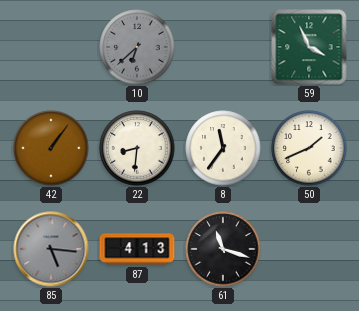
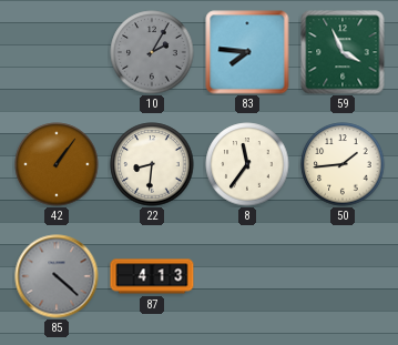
10: 6:38 -> 2:05
83: none -> 7:46
50: 1:41 -> 1:44
85: 5:16 -> 4:22
61: 11:18 -> none
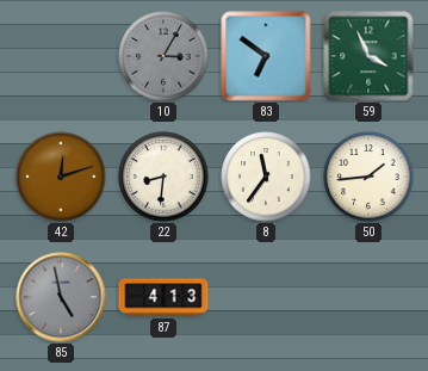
10: 2:05 -> 3:05
83: 7:46 -> 6:51
42: 1:06 -> 12:12
85: 4:22 -> 4:58
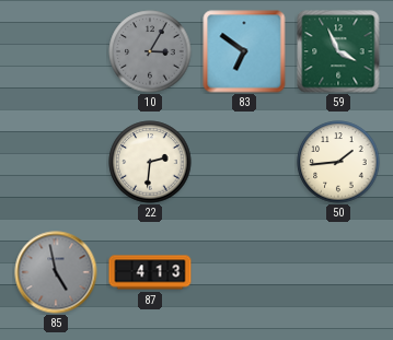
42: 12:12 -> none
22: 8:31 -> 2:31
8: 11:36 -> none
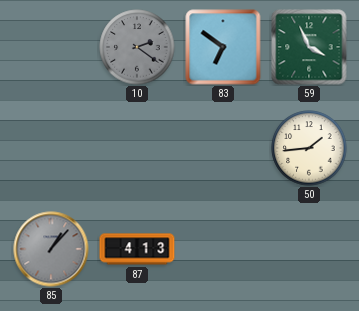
10: 3:05 -> 2:21
22: 2:31 -> none
85: 4:58 -> 1:07
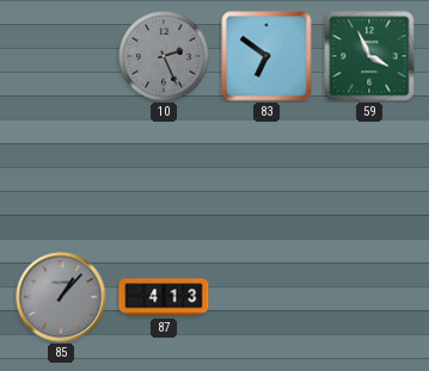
10: 2:21 -> 2:26
50: 1:44 -> none
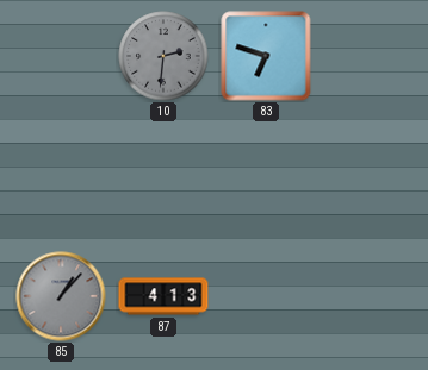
10: 2:26 -> 2:31
83: 6:51 -> 6:48
59: 3:56 -> none
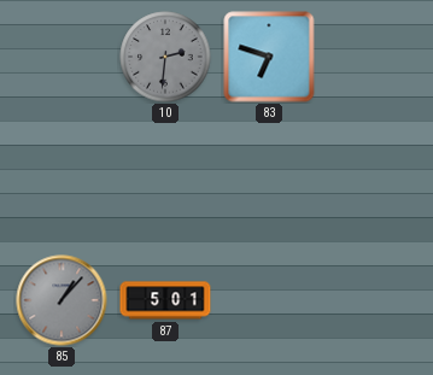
87: 4:13 -> 5:01
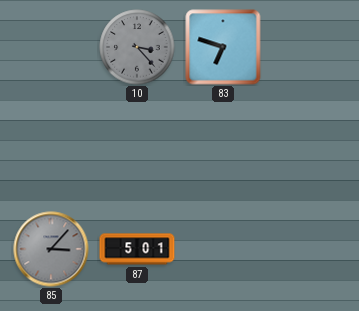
10: 2:31 -> 3:23
85: 1:07 -> 3:07
